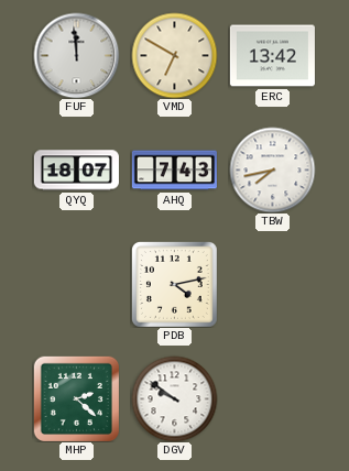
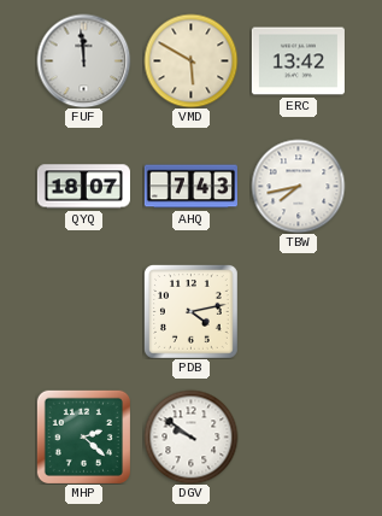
VMD: 6:50 -> 5:50
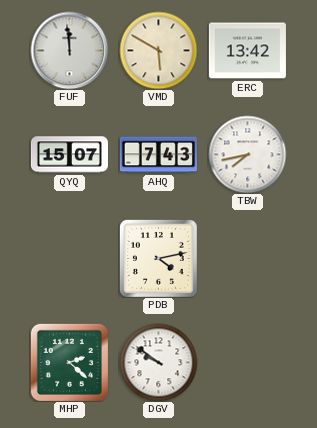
QYQ: 18:07 -> 15:07
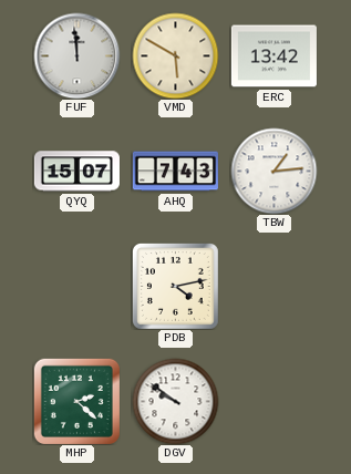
TBW: 7:43 -> 1:14
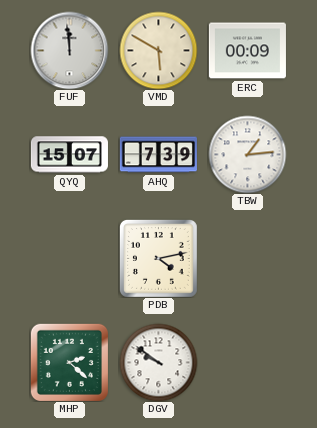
ERC: 13:42 -> 00:09
AHQ: 7:43 -> 7:39
